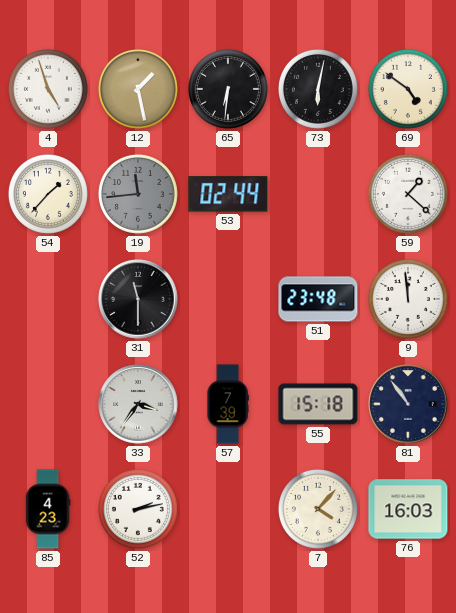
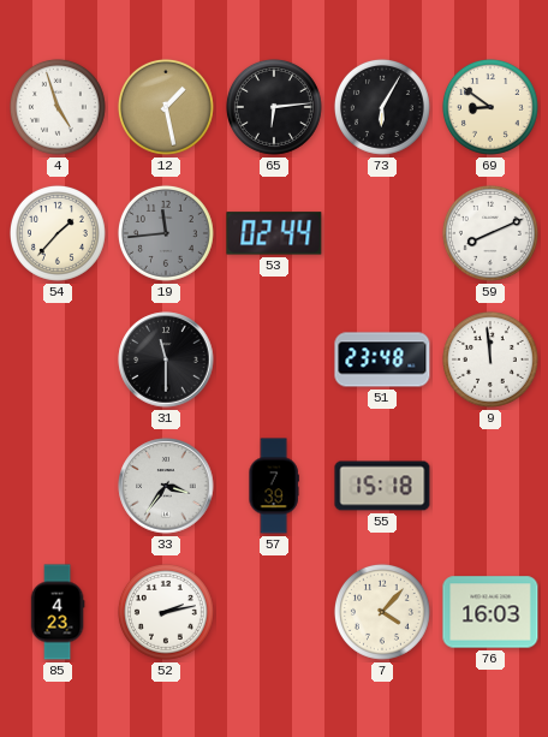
65: 6:31 -> 6:14
73: 6:02 -> 6:05
69: 4:51 -> 8:51
59: 1:22 -> 8:11
81: 10:54 -> none
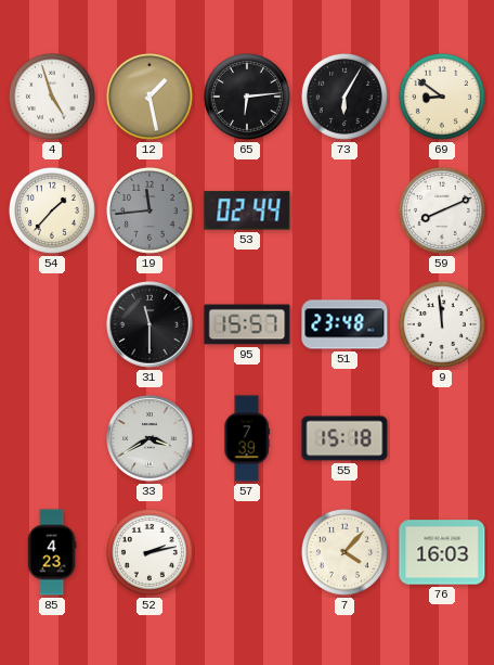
95: none -> 15:57
33: 3:36 -> 3:40
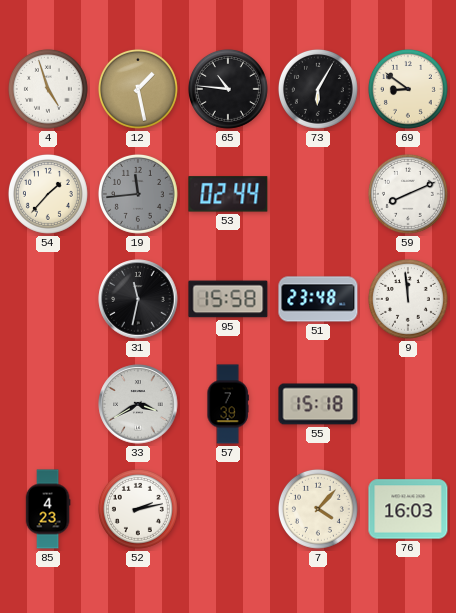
65: 6:14 -> 10:46
31: 11:30 -> 11:32
95: 15:57 -> 15:58
